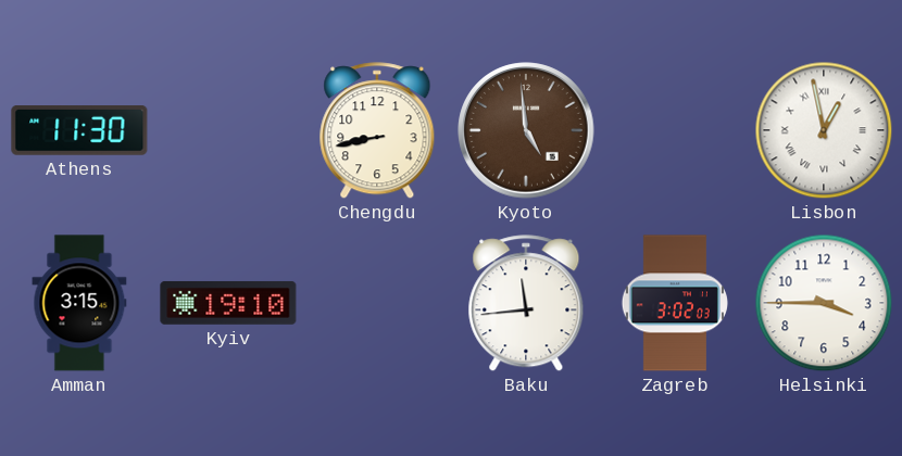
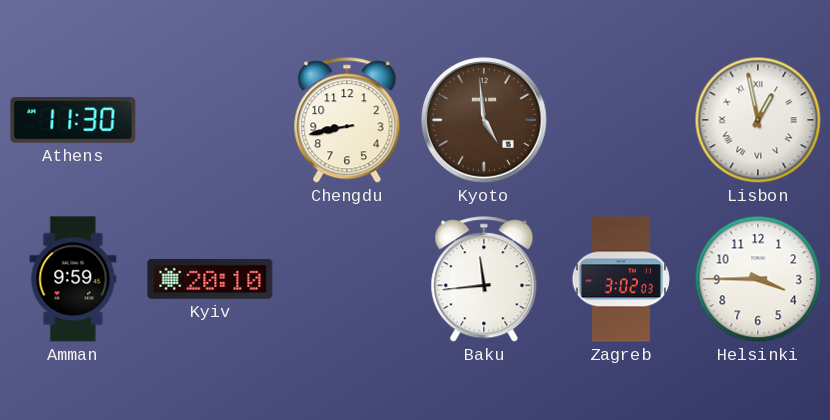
Amman: 3:15 -> 9:59
Kyiv: 19:10 -> 20:10
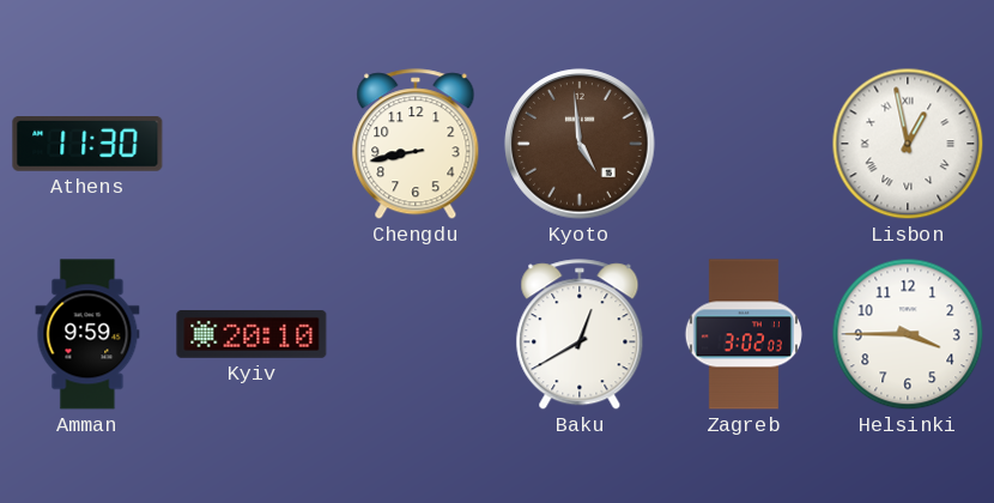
Baku: 11:44 -> 12:40
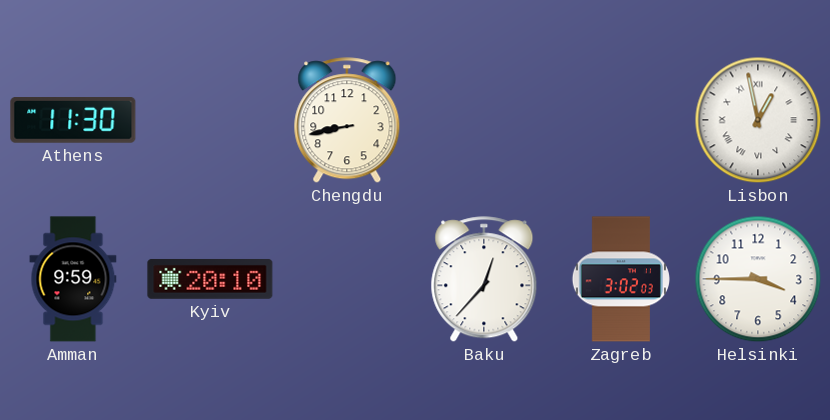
Kyoto: 4:59 -> none
Baku: 12:40 -> 12:37
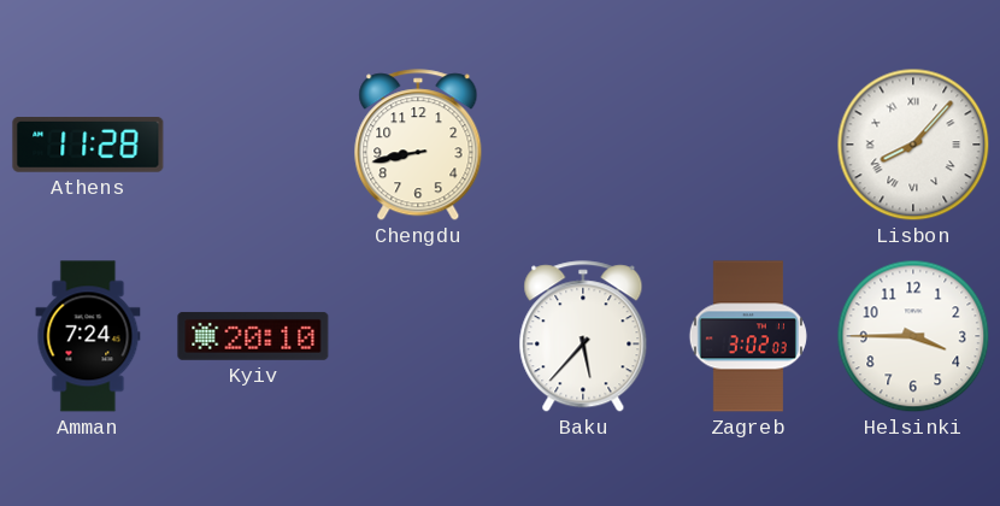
Athens: 11:30 -> 11:28
Lisbon: 12:58 -> 8:07
Amman: 9:59 -> 7:24
Baku: 12:37 -> 5:37
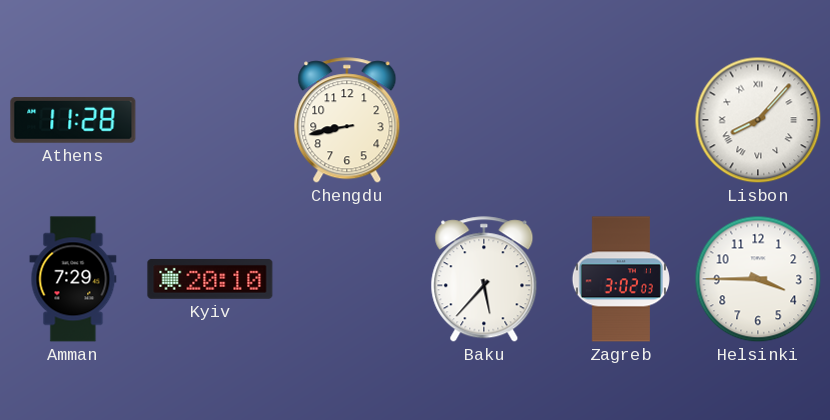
Amman: 7:24 -> 7:29
